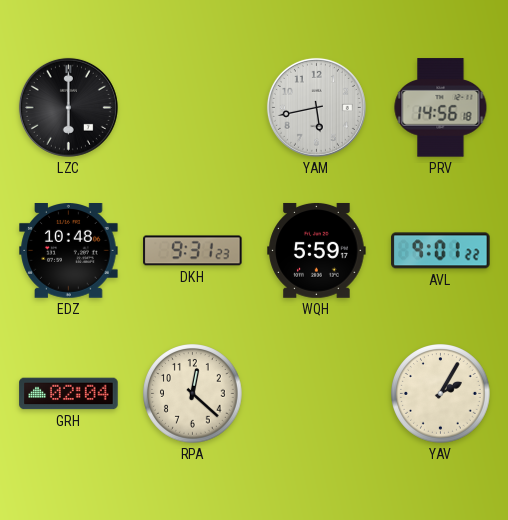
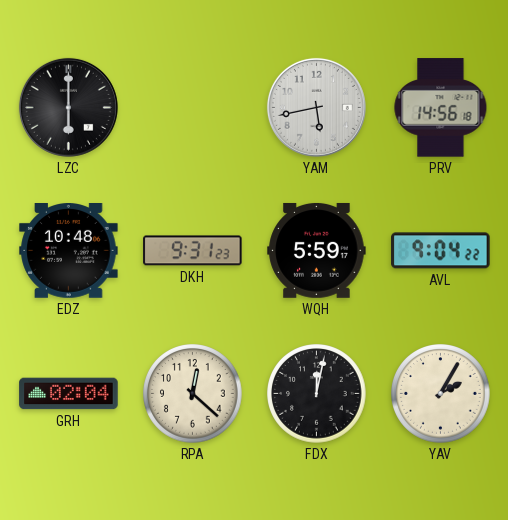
AVL: 9:01 -> 9:04
FDX: none -> 12:02
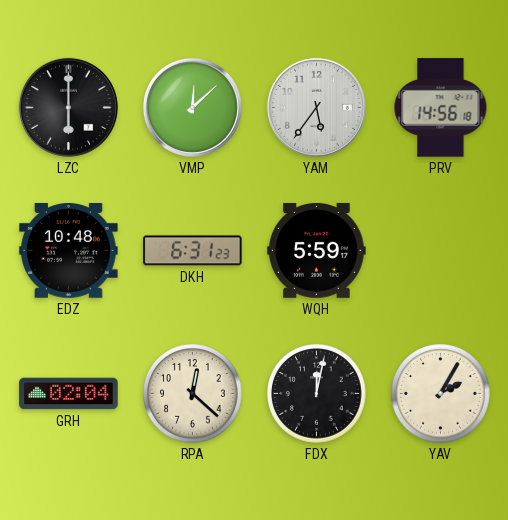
VMP: none -> 12:08
YAM: 5:43 -> 5:36
DKH: 9:31 -> 6:31
AVL: 9:04 -> none
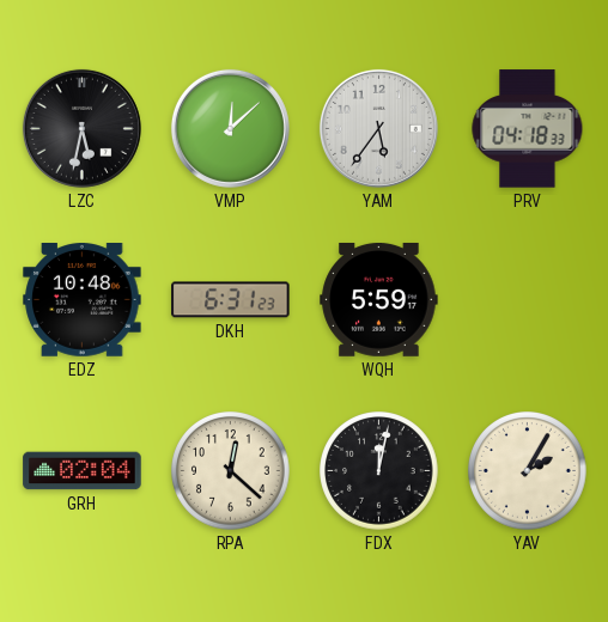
LZC: 6:00 -> 5:32
PRV: 14:56 -> 04:18
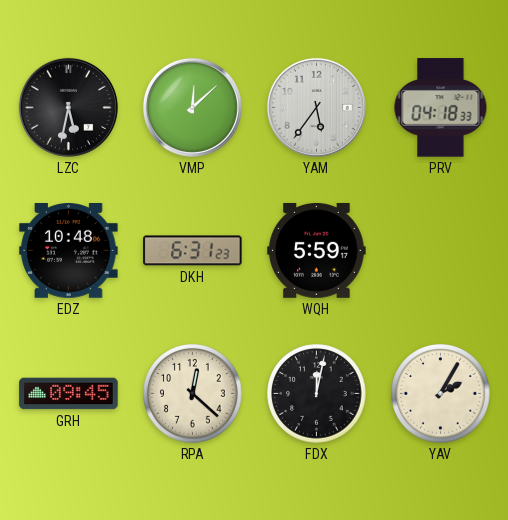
GRH: 02:04 -> 09:45
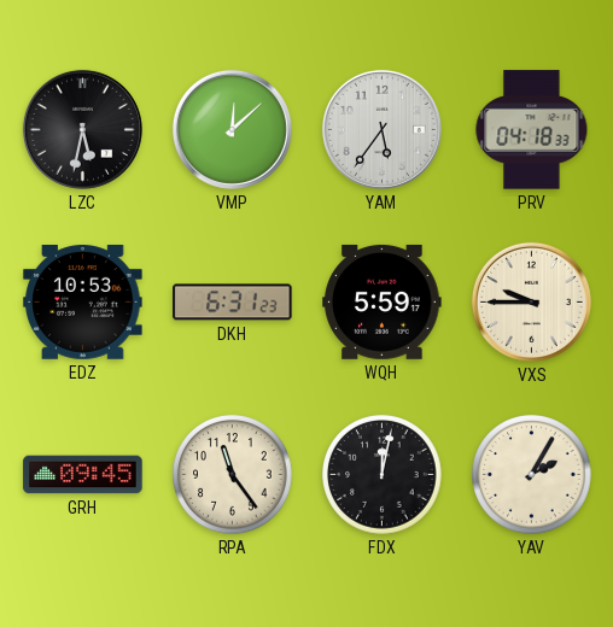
EDZ: 10:48 -> 10:53
VXS: none -> 9:45
RPA: 12:22 -> 11:24
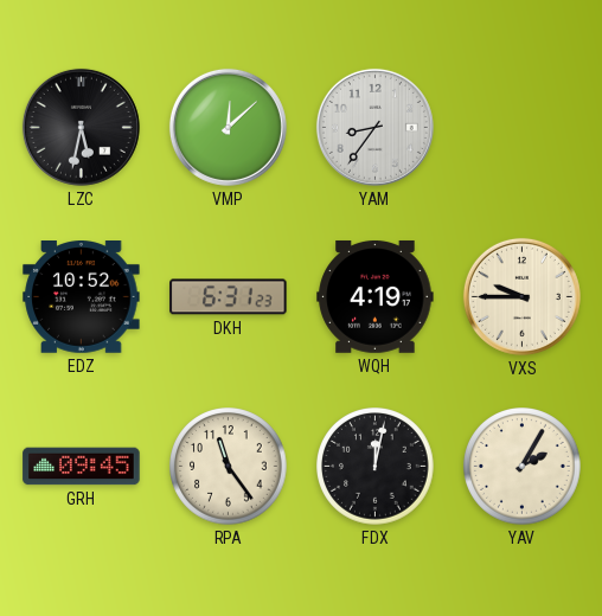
YAM: 5:36 -> 8:36
PRV: 04:18 -> none
EDZ: 10:53 -> 10:52
WQH: 5:59 -> 4:19
